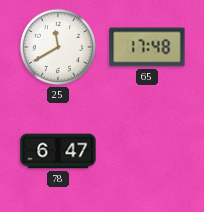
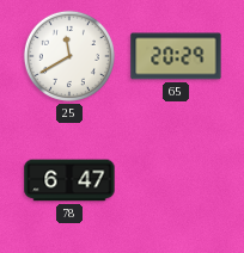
65: 17:48 -> 20:29
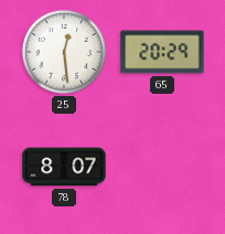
25: 11:40 -> 12:29
78: 6:47 -> 8:07
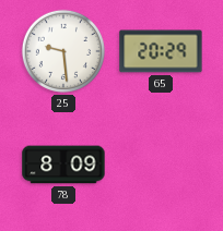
25: 12:29 -> 9:29
78: 8:07 -> 8:09
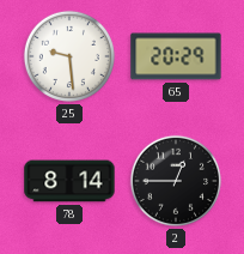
78: 8:09 -> 8:14
2: none -> 12:45
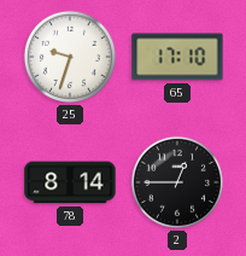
25: 9:29 -> 9:33
65: 20:29 -> 17:10
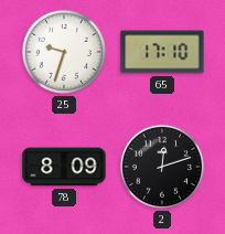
78: 8:14 -> 8:09
2: 12:45 -> 12:12
